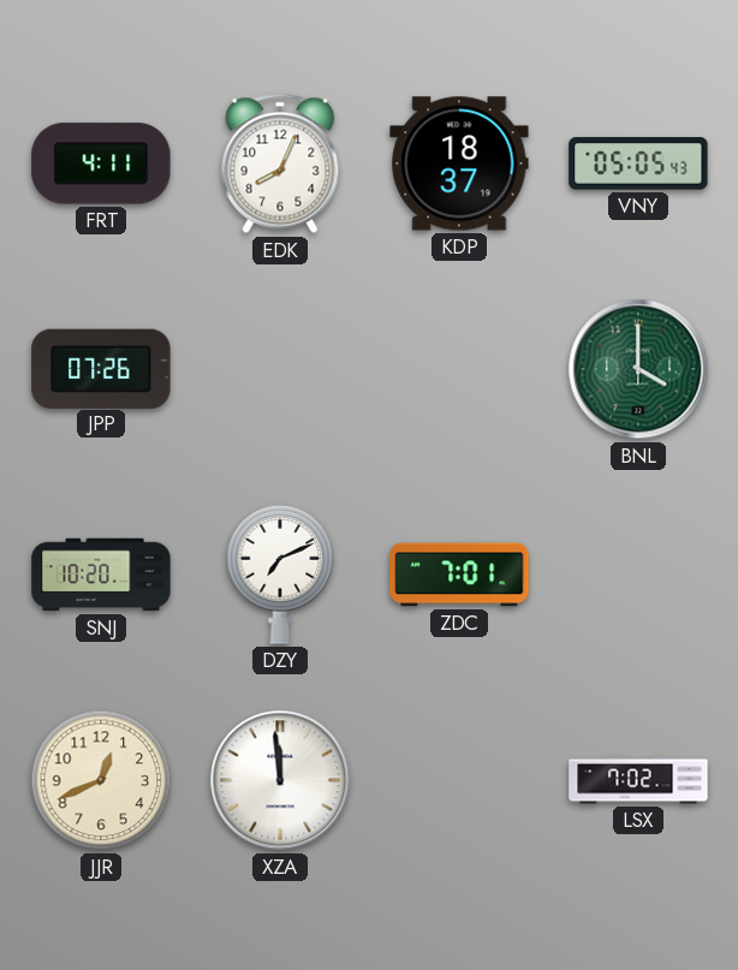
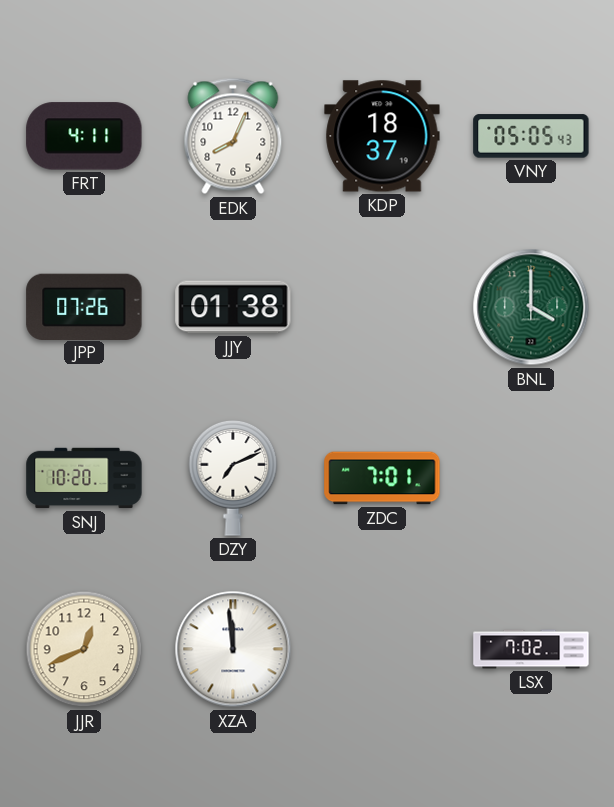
JJY: none -> 01:38
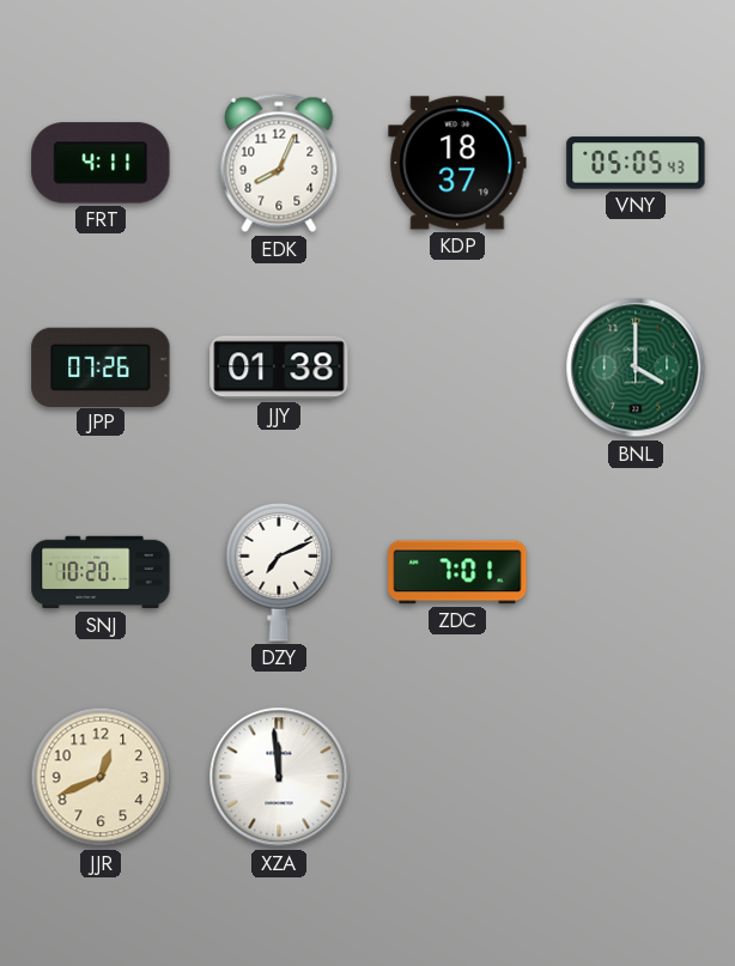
LSX: 7:02 -> none
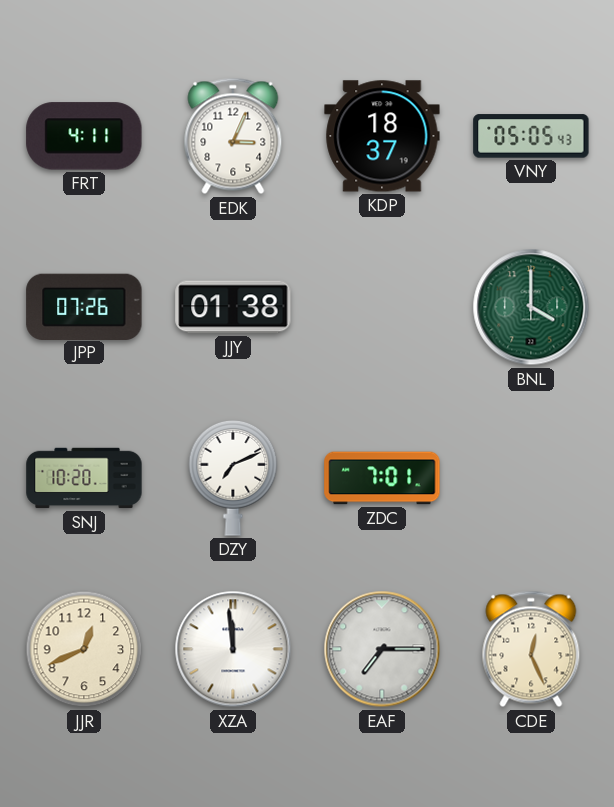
EDK: 8:04 -> 3:04
EAF: none -> 7:15
CDE: none -> 12:26
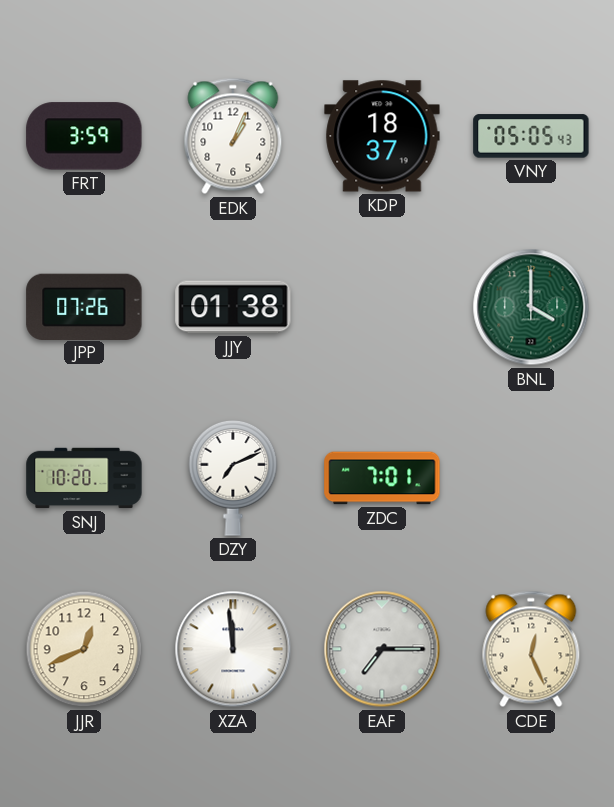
FRT: 4:11 -> 3:59
EDK: 3:04 -> 1:04
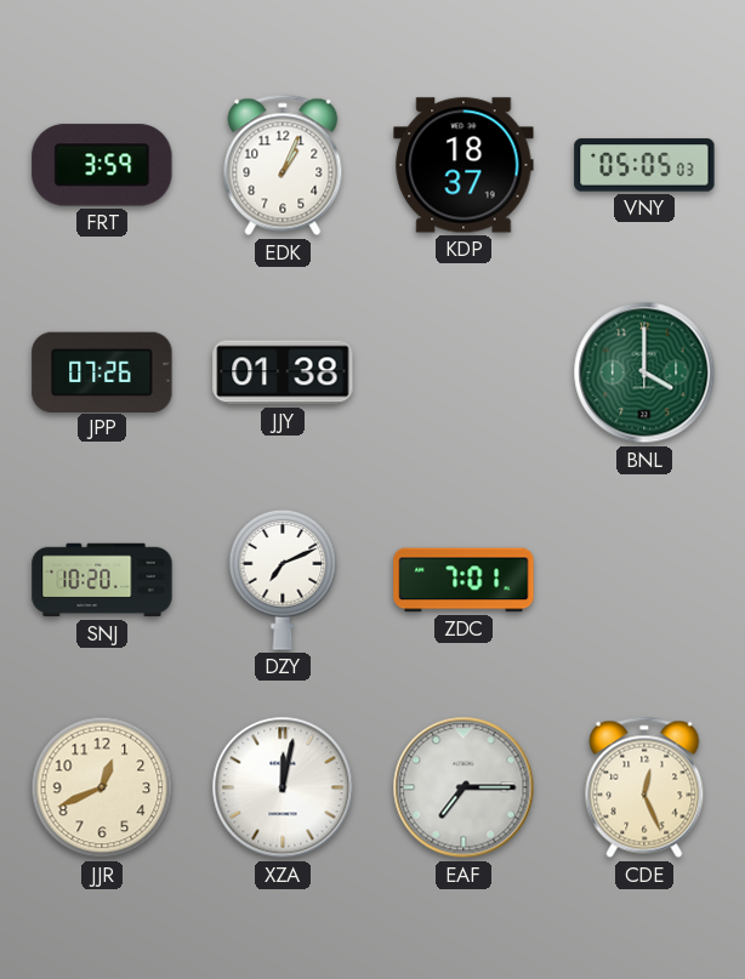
VNY: 05:05:43 -> 05:05:03
XZA: 11:59 -> 12:02
